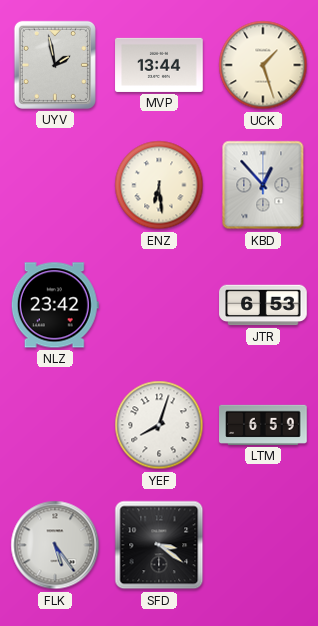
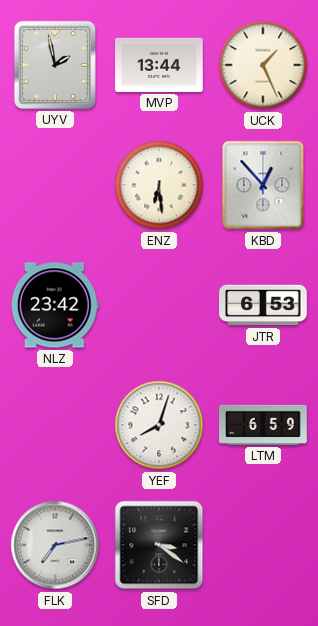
UCK: 1:27 -> 1:26
FLK: 5:24 -> 7:13
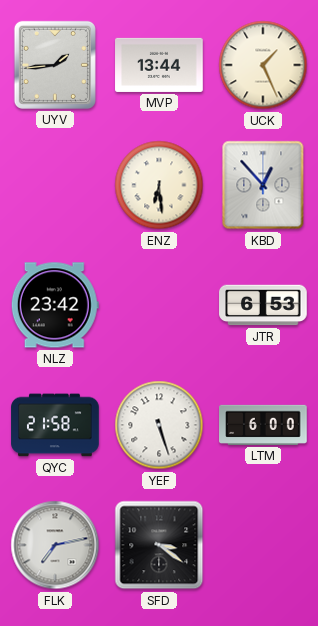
UYV: 1:58 -> 1:44
QYC: none -> 21:58
YEF: 8:03 -> 5:27
LTM: 6:59 -> 6:00
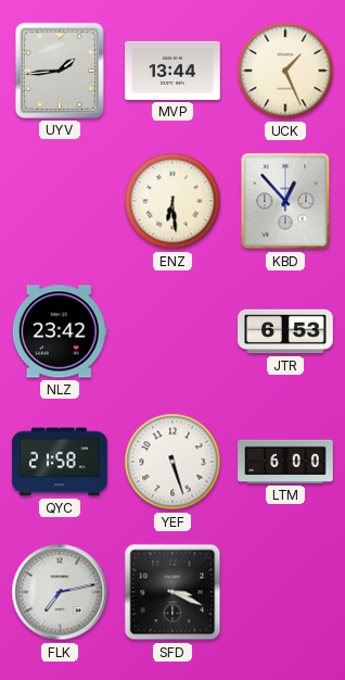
SFD: 3:21 -> 3:19
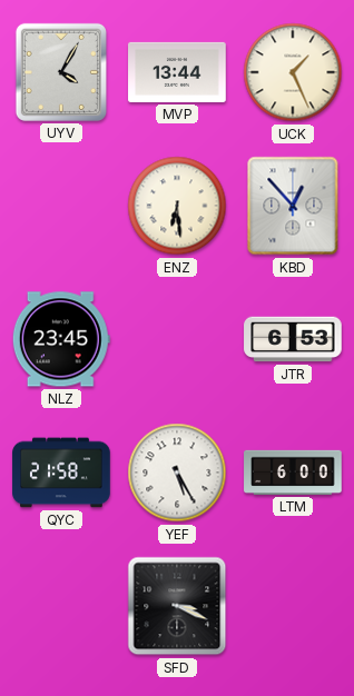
UYV: 1:44 -> 4:05
NLZ: 23:42 -> 23:45
YEF: 5:27 -> 5:25
FLK: 7:13 -> none
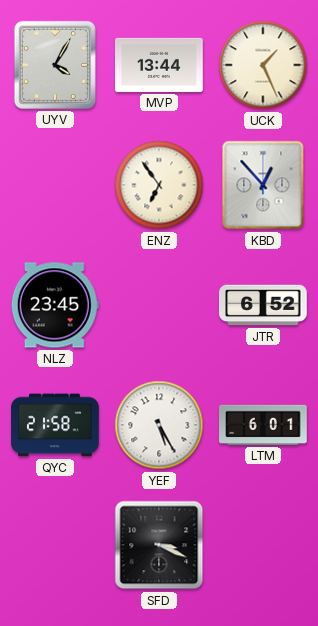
ENZ: 6:29 -> 6:54
JTR: 6:53 -> 6:52
LTM: 6:00 -> 6:01
